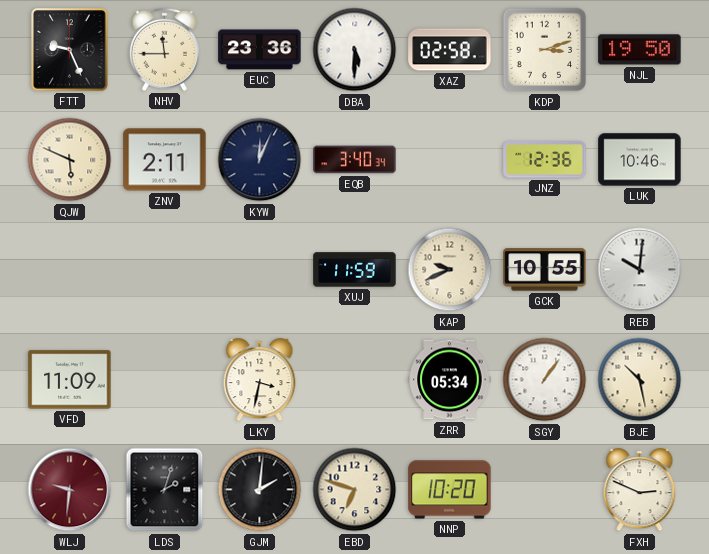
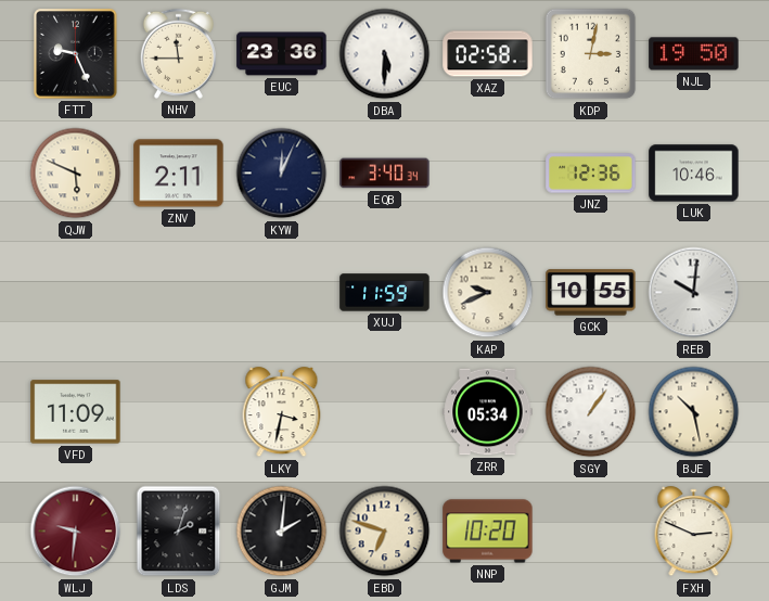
KDP: 3:12 -> 3:02
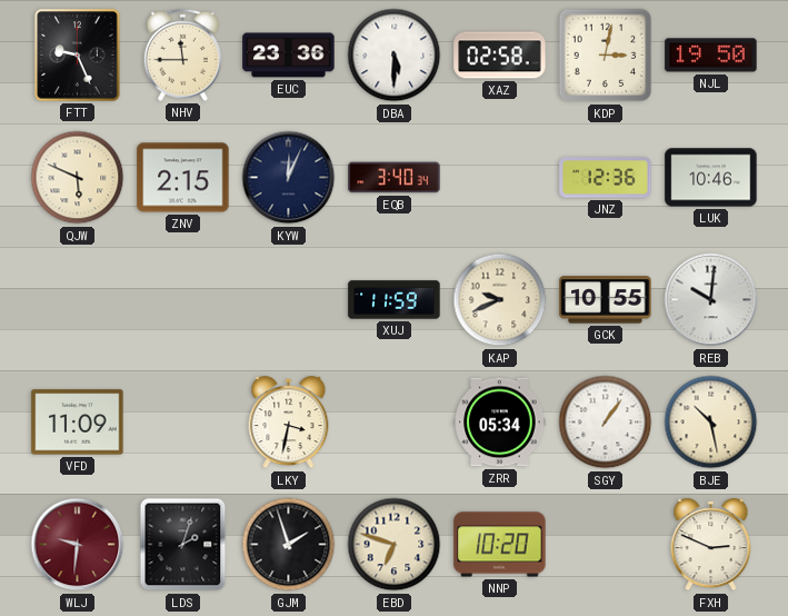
ZNV: 2:11 -> 2:15
GJM: 2:01 -> 1:57
